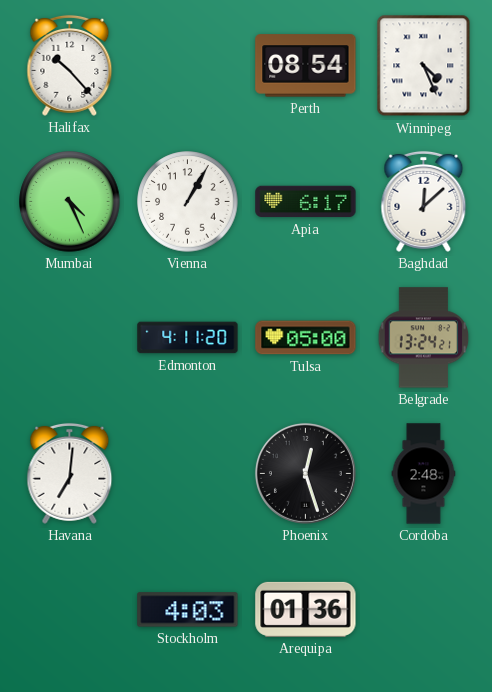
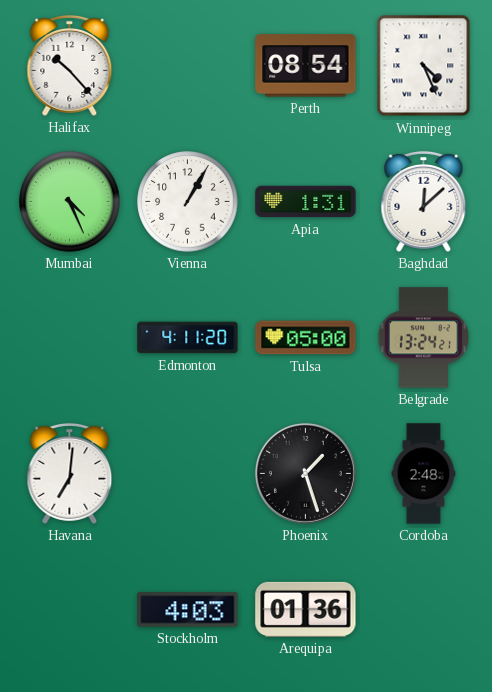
Apia: 6:17 -> 1:31
Phoenix: 12:27 -> 1:27
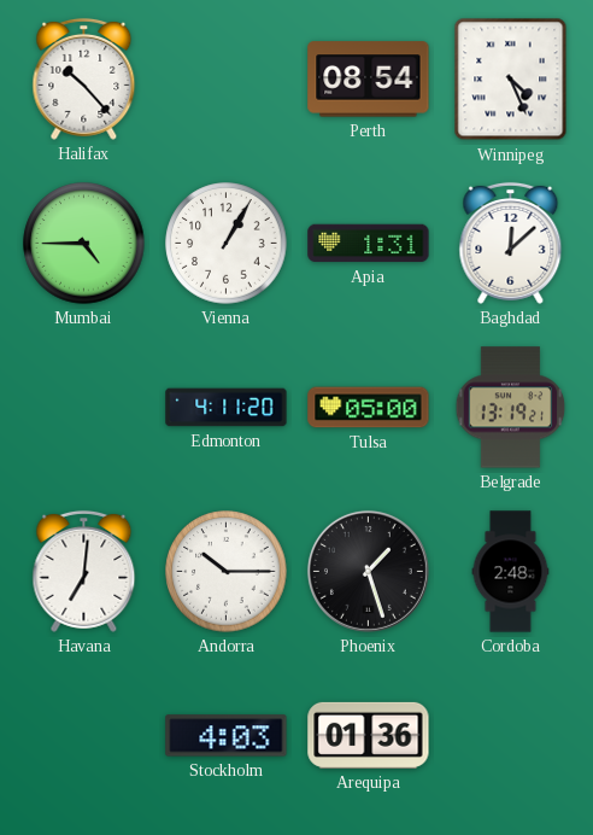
Mumbai: 4:26 -> 4:45
Belgrade: 13:24 -> 13:19
Andorra: none -> 10:15
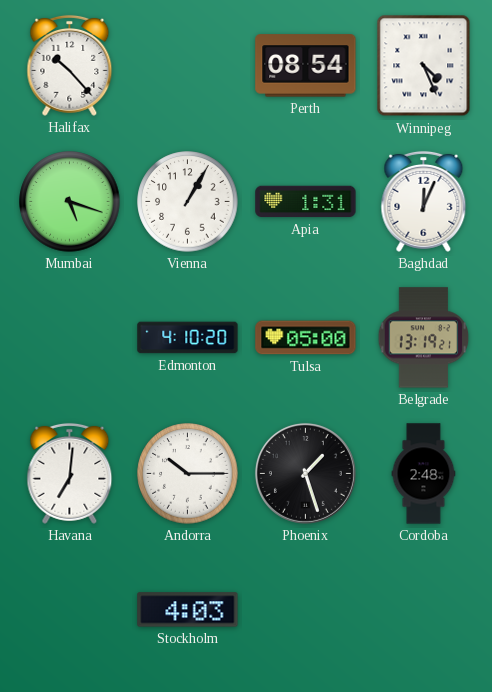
Mumbai: 4:45 -> 5:18
Baghdad: 12:08 -> 12:04
Edmonton: 4:11 -> 4:10
Arequipa: 01:36 -> none
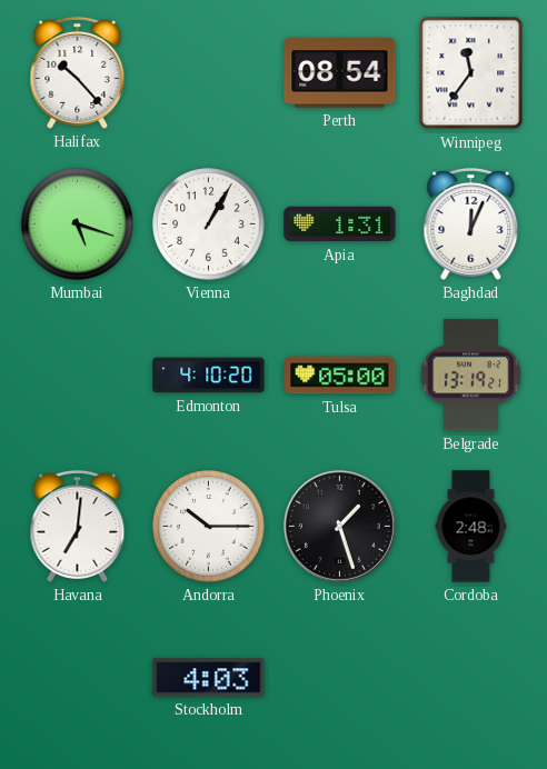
Winnipeg: 4:26 -> 11:36
